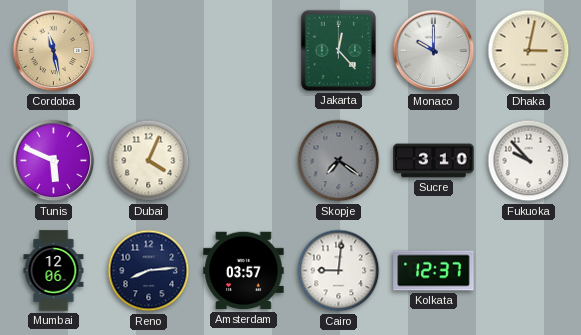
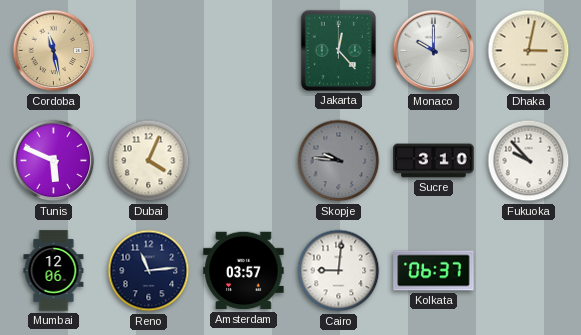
Skopje: 7:21 -> 9:46
Reno: 8:14 -> 11:14
Kolkata: 12:37 -> 06:37
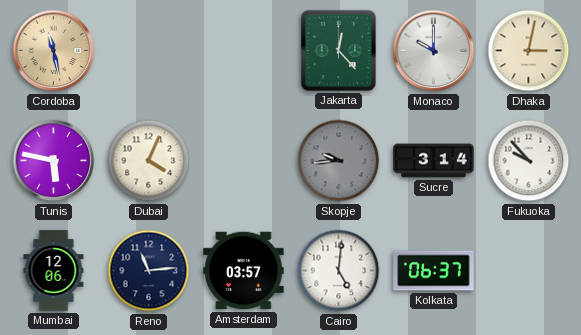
Tunis: 5:49 -> 5:47
Skopje: 9:46 -> 9:44
Sucre: 3:10 -> 3:14
Cairo: 9:01 -> 5:01
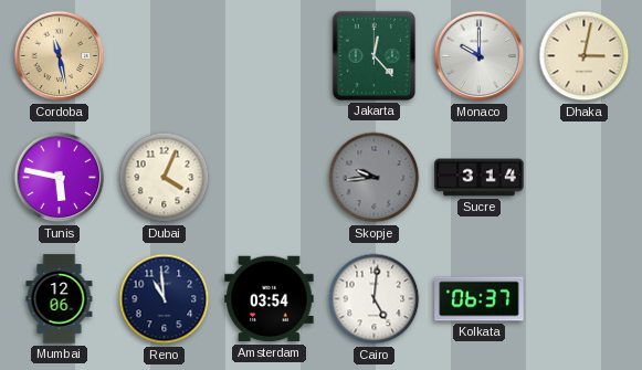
Fukuoka: 9:53 -> none
Reno: 11:14 -> 10:59
Amsterdam: 03:57 -> 03:54
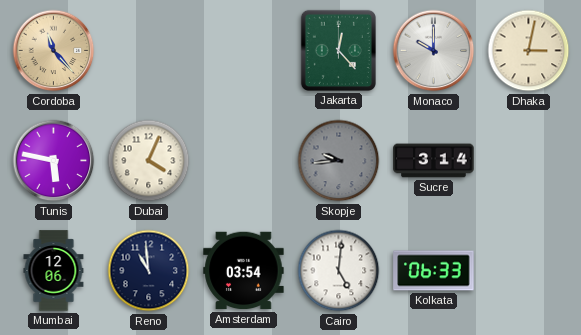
Cordoba: 11:28 -> 11:23
Kolkata: 06:37 -> 06:33
